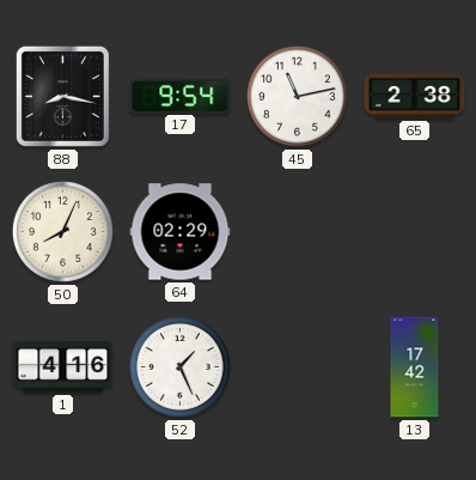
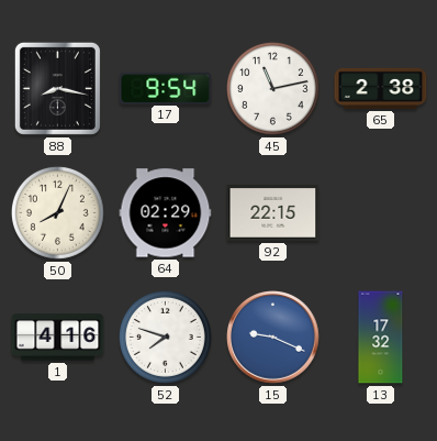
92: none -> 22:15
52: 1:26 -> 7:48
15: none -> 9:19
13: 17:42 -> 17:32
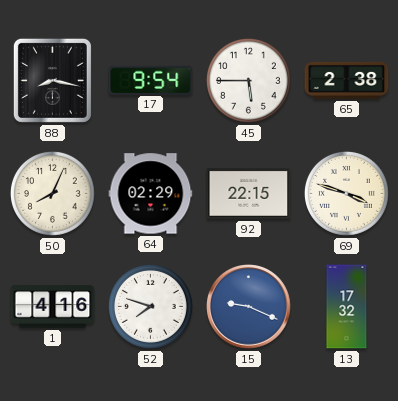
45: 11:13 -> 5:45
69: none -> 3:48
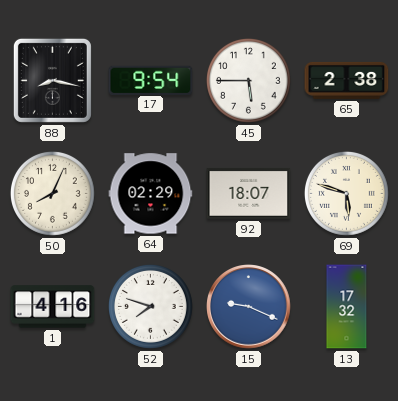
92: 22:15 -> 18:07
69: 3:48 -> 5:48
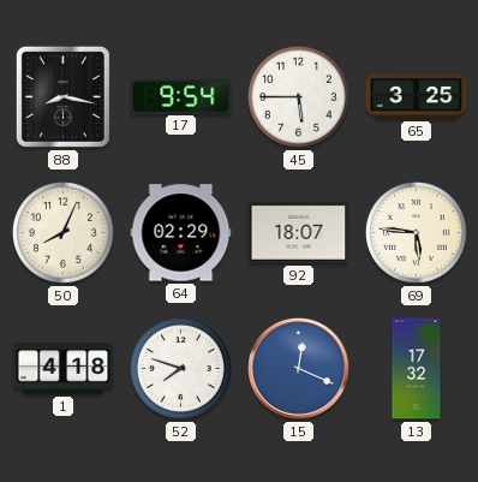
65: 2:38 -> 3:25
69: 5:48 -> 5:46
1: 4:16 -> 4:18
15: 9:19 -> 12:19
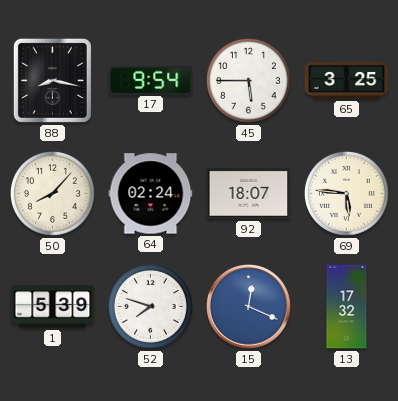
50: 8:04 -> 8:07
64: 02:29 -> 02:24
1: 4:18 -> 5:39
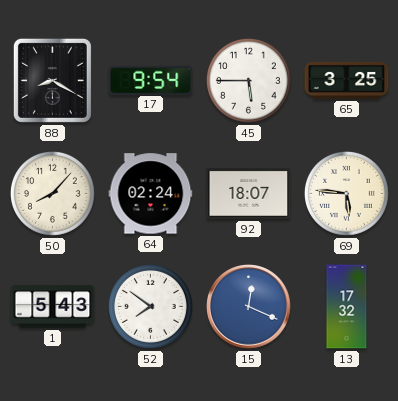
88: 8:17 -> 8:20
1: 5:39 -> 5:43
52: 7:48 -> 7:51
